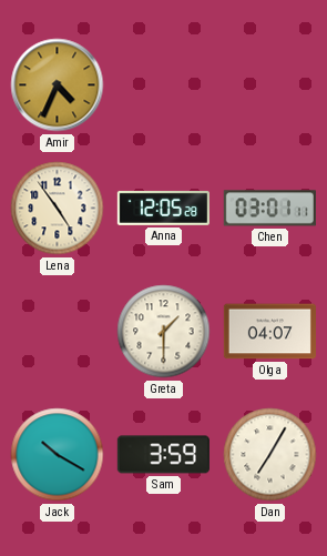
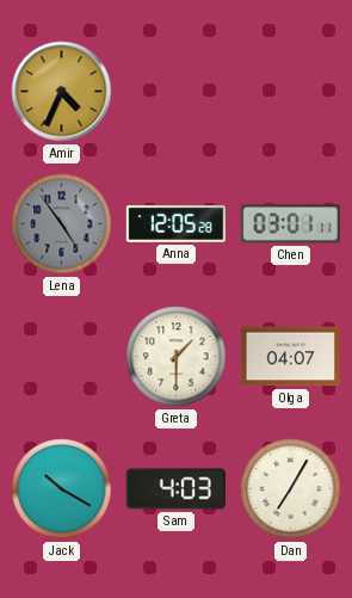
Lena dial: cream -> grey
Sam: 3:59 -> 4:03
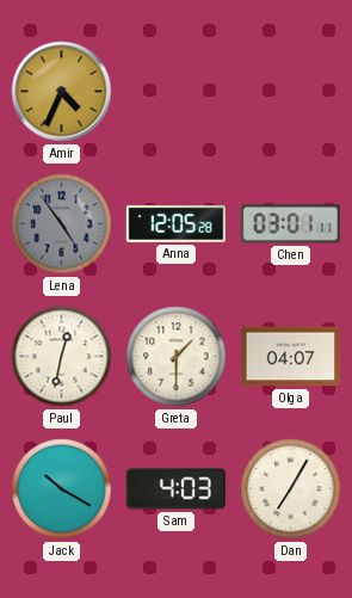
Paul: none -> 12:32
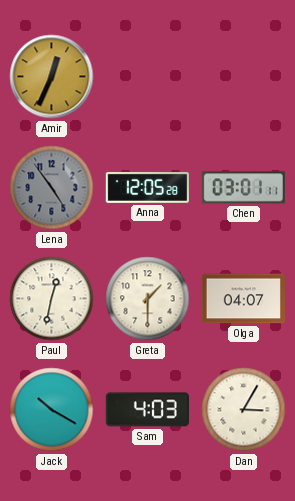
Amir: 4:34 -> 12:34
Dan: 7:05 -> 3:05
